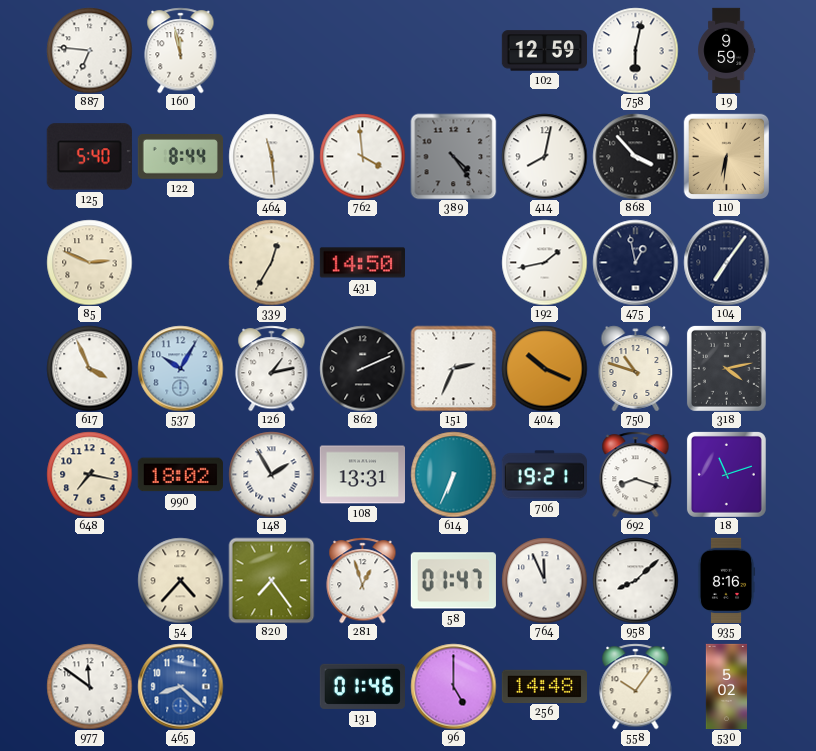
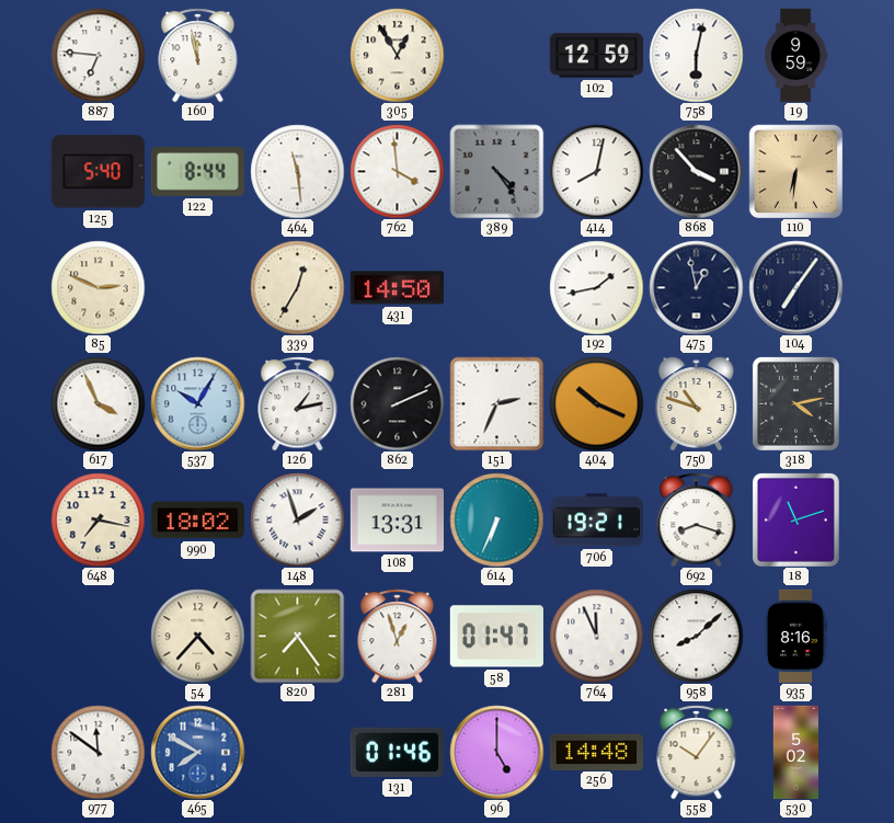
305: none -> 12:55
148: 1:55 -> 1:57
465: 8:22 -> 7:50
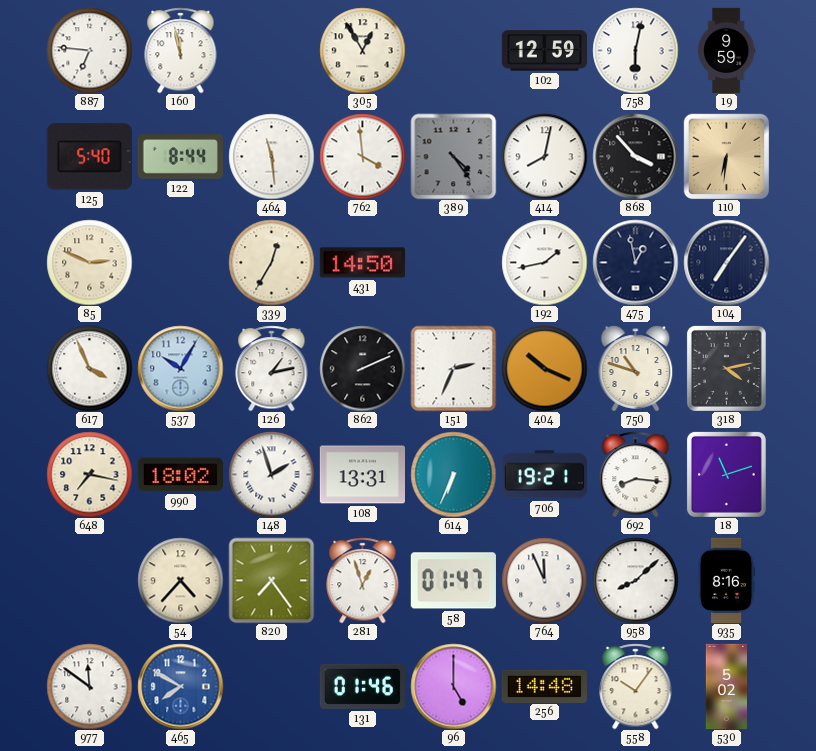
692: 8:18 -> 8:16
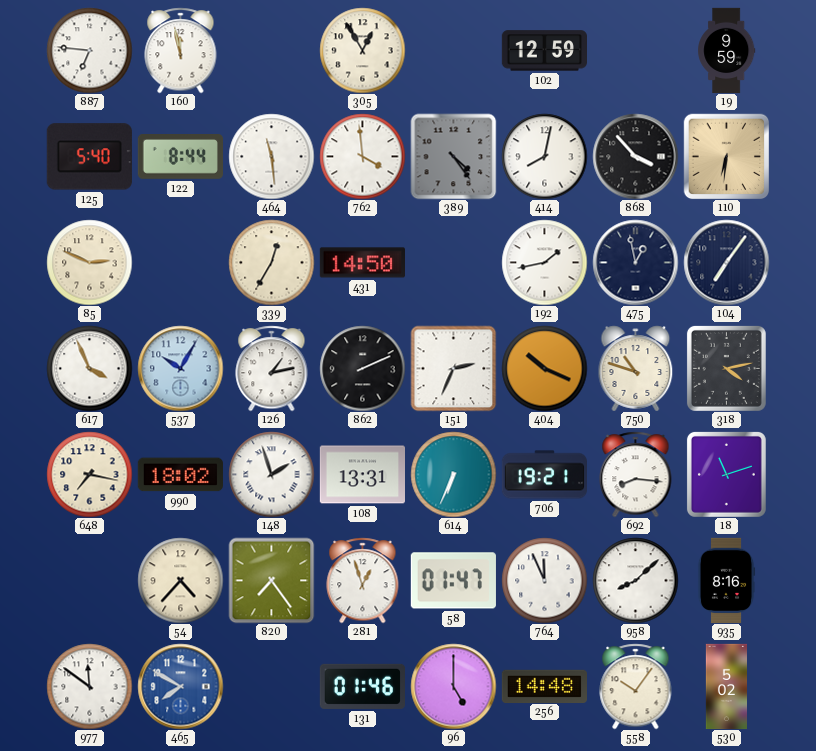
758: 6:02 -> none
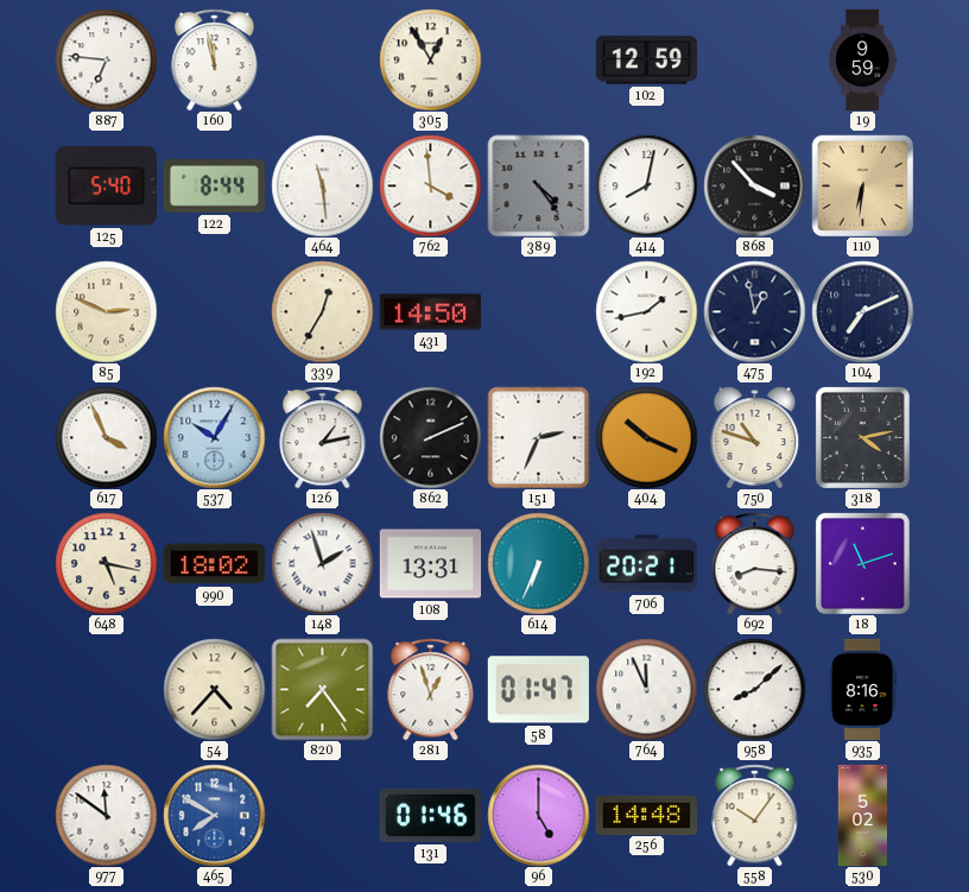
104: 7:06 -> 7:11
648: 7:17 -> 5:17
706: 19:21 -> 20:21
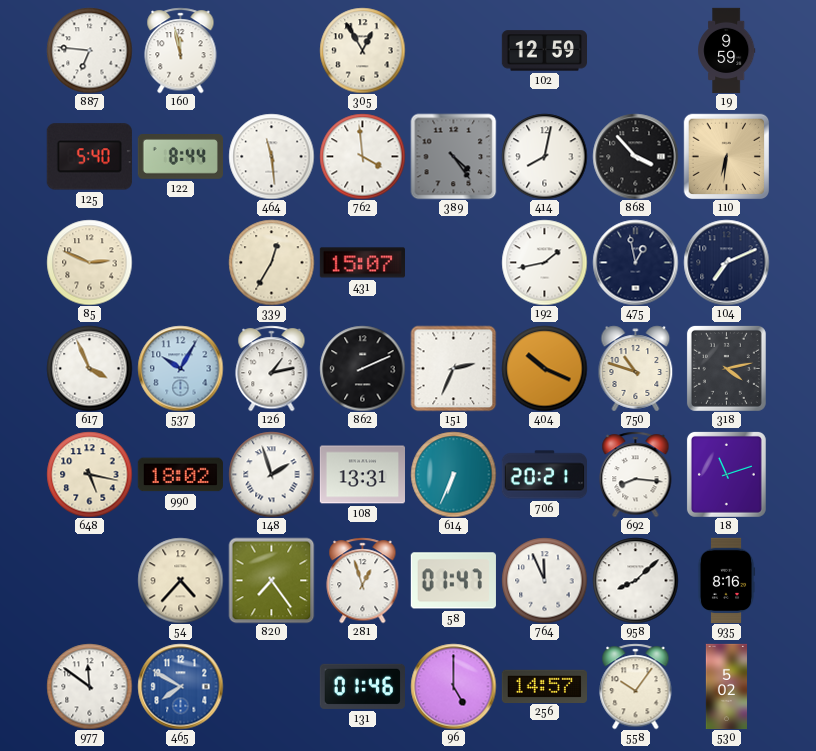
431: 14:50 -> 15:07
256: 14:48 -> 14:57
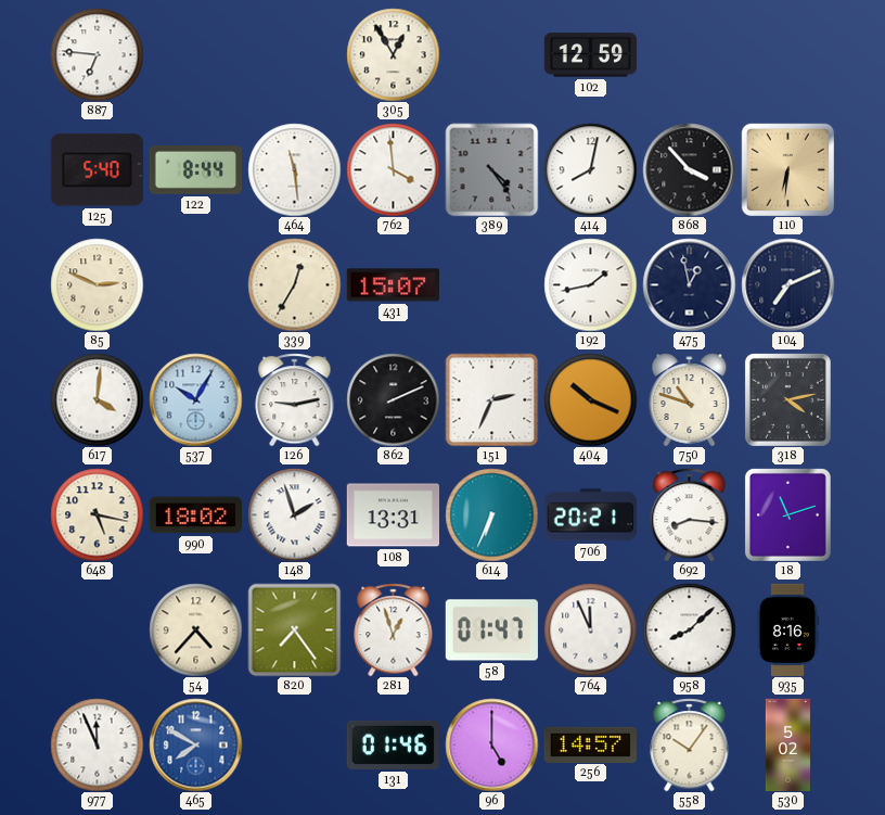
160: 11:58 -> none
19: 9:59 -> none
617: 3:56 -> 4:01
126: 1:13 -> 9:13
977: 11:51 -> 11:56
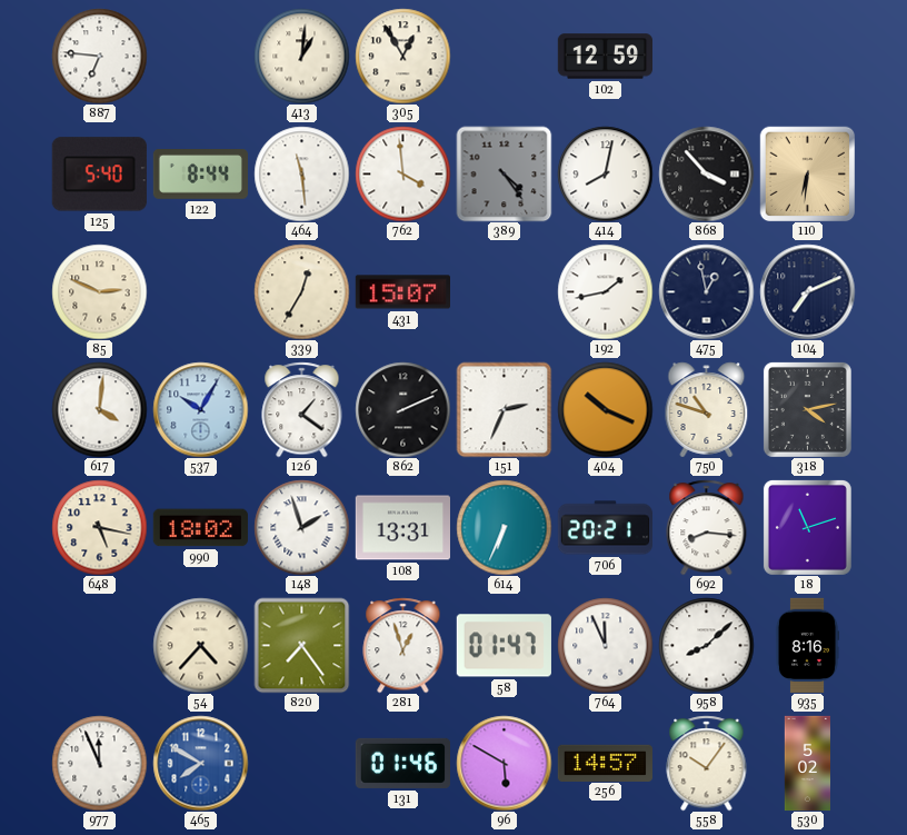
413: none -> 1:01
126: 9:13 -> 1:21
96: 5:00 -> 5:50
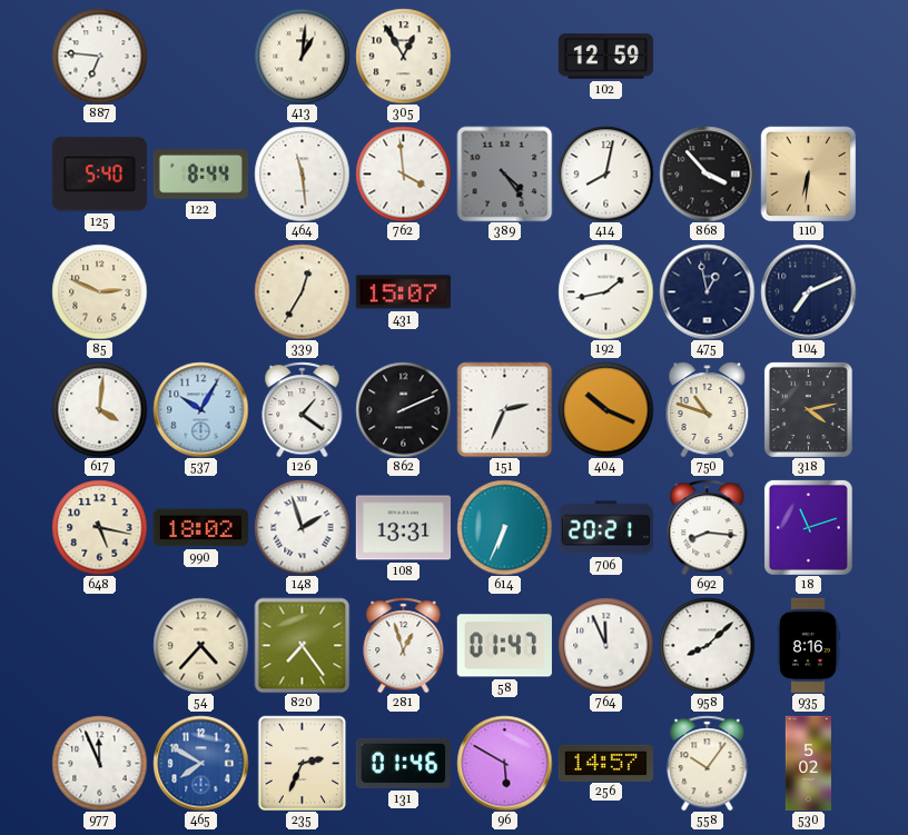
235: none -> 2:34
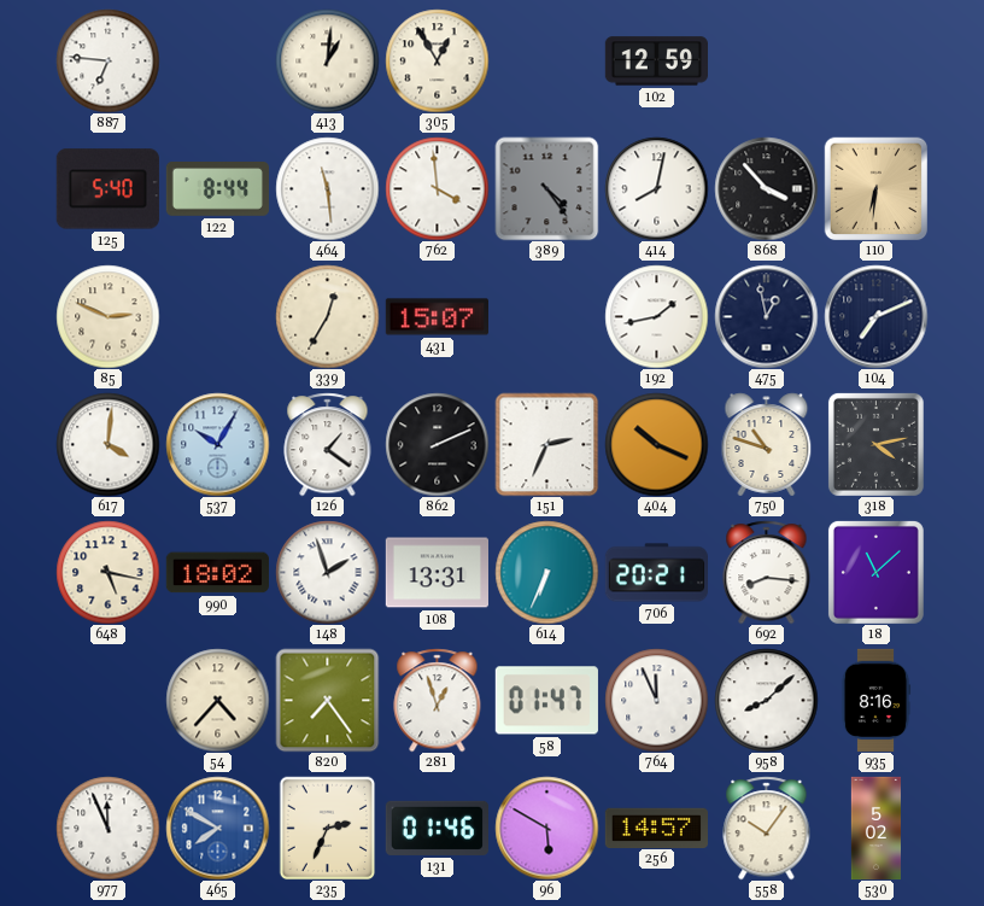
18: 11:12 -> 11:08
